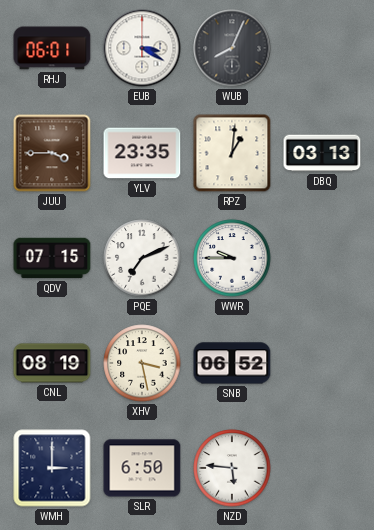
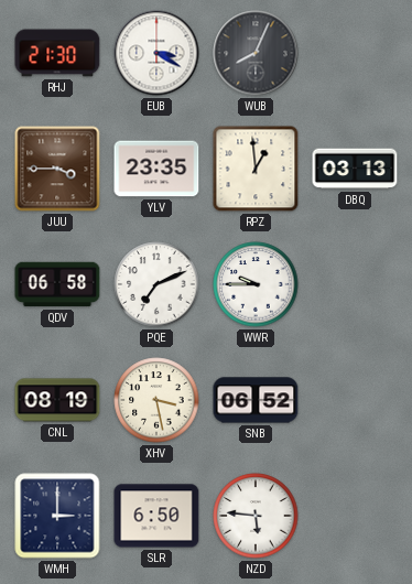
RHJ: 06:01 -> 21:30
RPZ: 1:01 -> 12:59
QDV: 07:15 -> 06:58
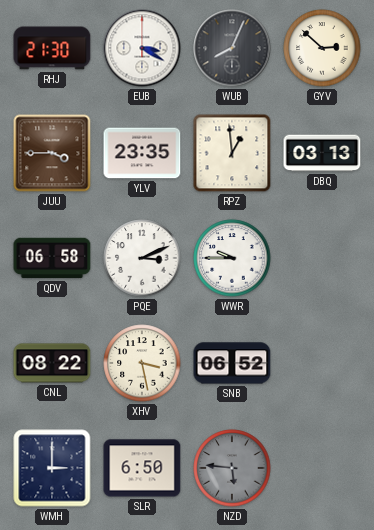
GYV: none -> 2:52
PQE: 7:11 -> 3:11
CNL: 08:19 -> 08:22
NZD dial: white -> grey
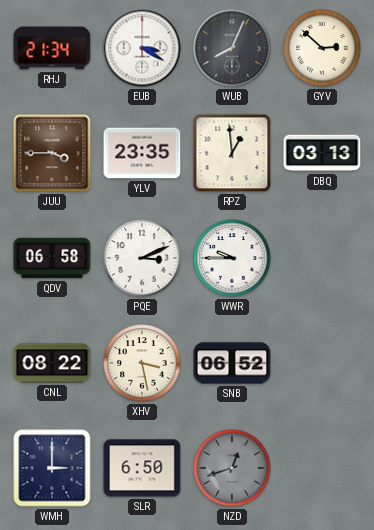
RHJ: 21:30 -> 21:34
NZD: 5:46 -> 12:42
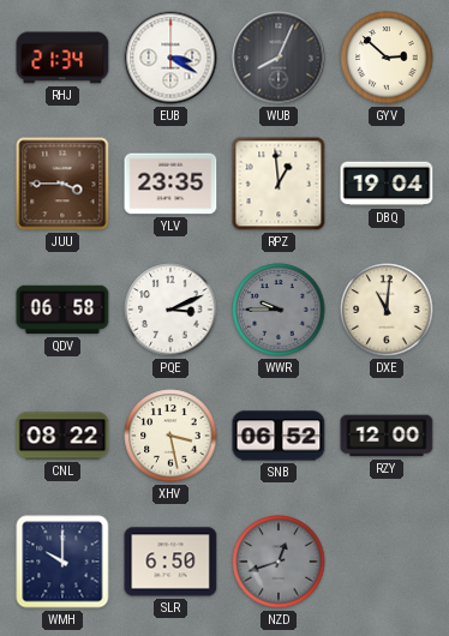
DBQ: 03:13 -> 19:04
WWR dial: white -> grey
DXE: none -> 11:01
RZY: none -> 12:00
WMH: 3:00 -> 10:00
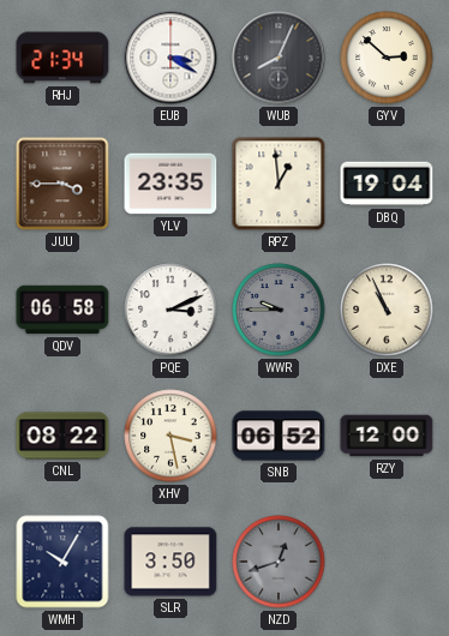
DXE: 11:01 -> 10:56
WMH: 10:00 -> 10:05
SLR: 6:50 -> 3:50
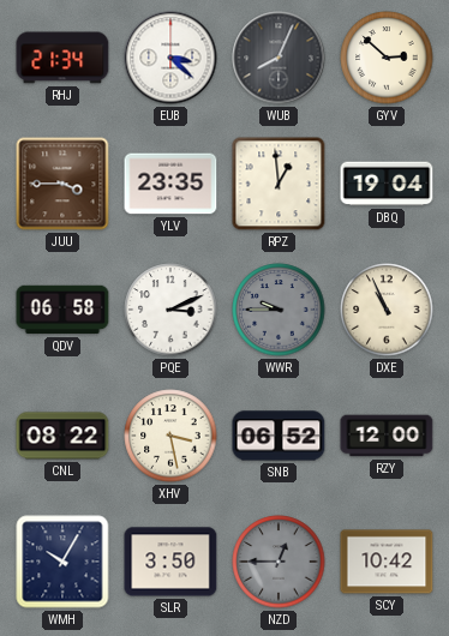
EUB: 3:20 -> 3:22
NZD: 12:42 -> 12:45
SCY: none -> 10:42
